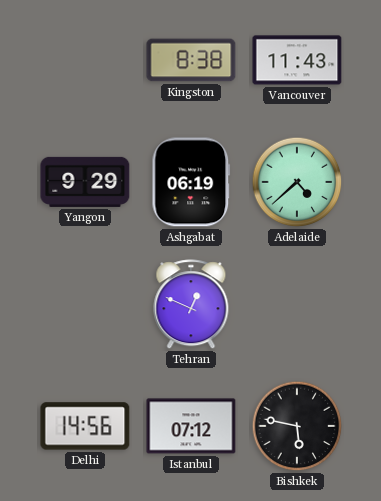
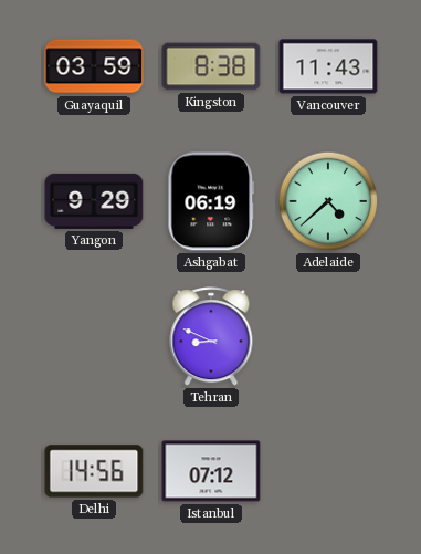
Guayaquil: none -> 03:59
Tehran: 12:49 -> 8:49
Bishkek: 5:47 -> none
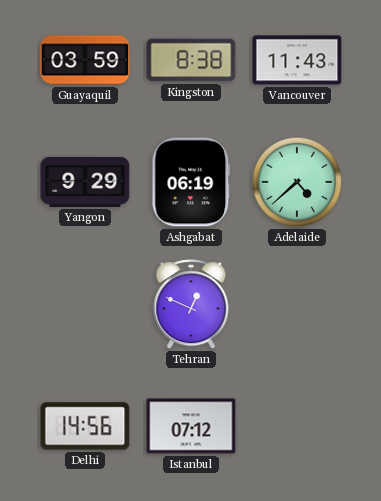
Tehran: 8:49 -> 12:49
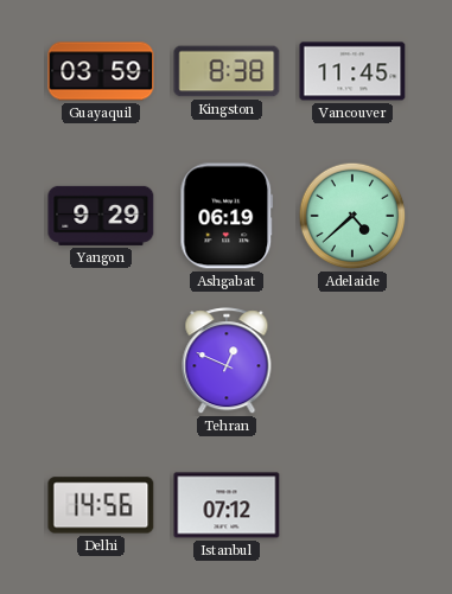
Vancouver: 11:43 -> 11:45
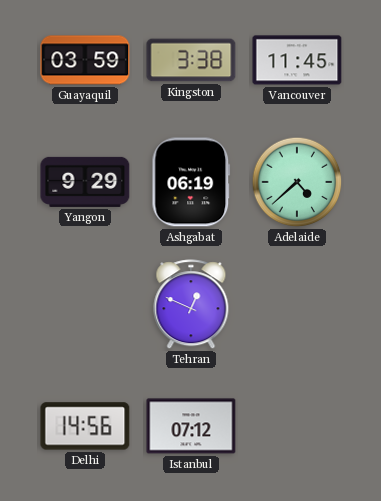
Kingston: 8:38 -> 3:38
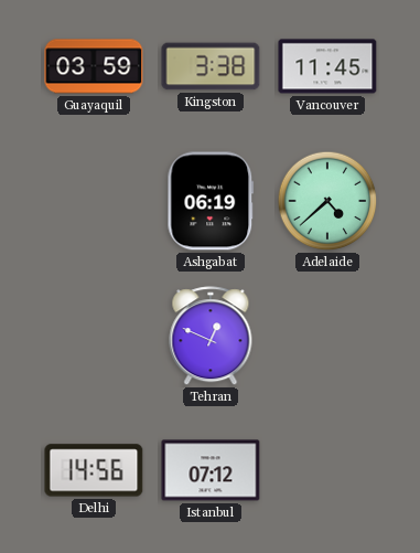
Yangon: 9:29 -> none
